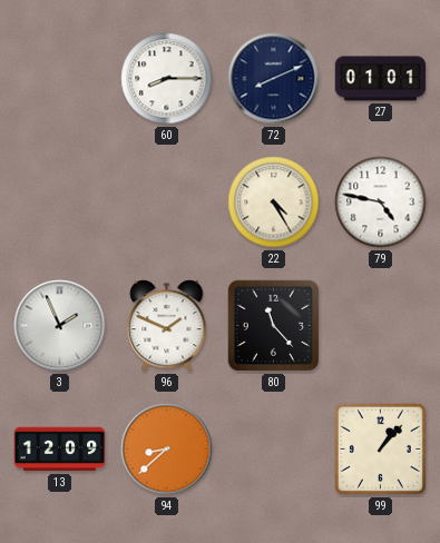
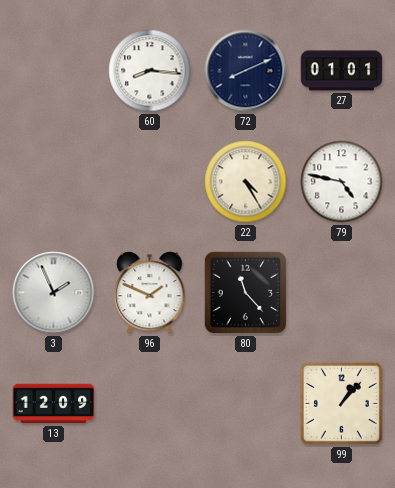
60: 8:15 -> 8:16
94: 8:38 -> none
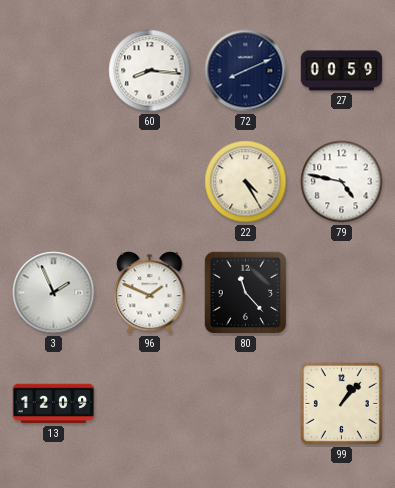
27: 01:01 -> 00:59
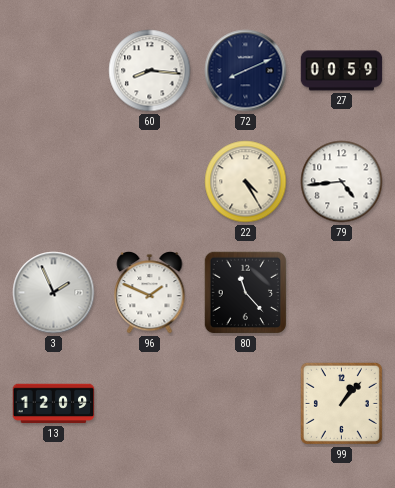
79: 4:47 -> 4:44
